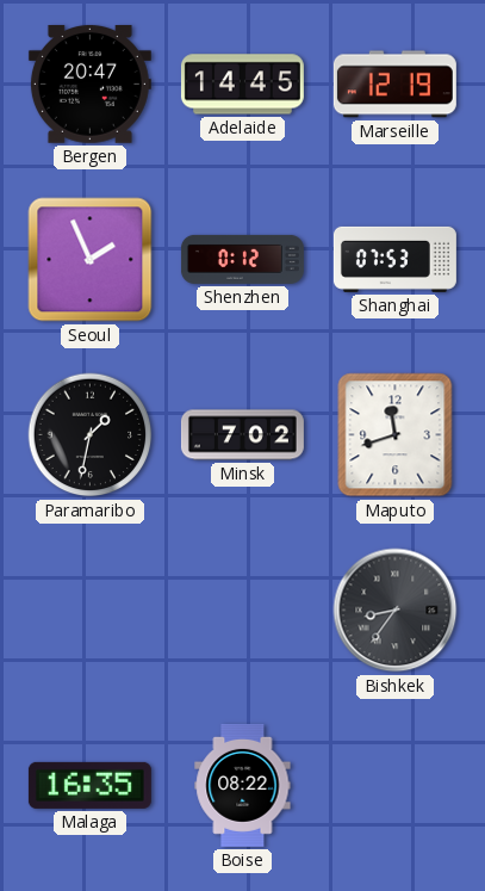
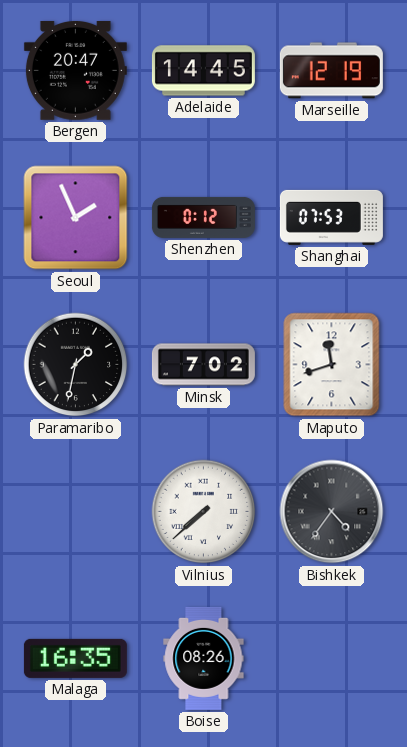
Vilnius: none -> 7:38
Bishkek: 8:36 -> 4:36
Boise: 08:22 -> 08:26
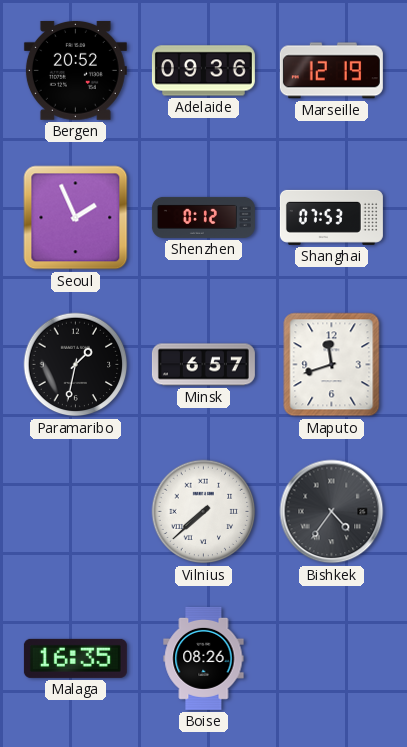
Bergen: 20:47 -> 20:52
Adelaide: 14:45 -> 09:36
Minsk: 7:02 -> 6:57
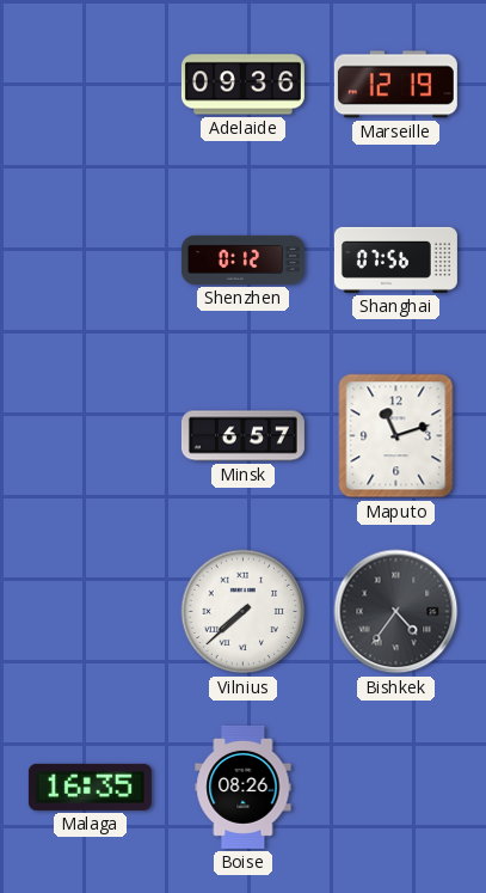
Bergen: 20:52 -> none
Seoul: 1:56 -> none
Shanghai: 07:53 -> 07:56
Paramaribo: 1:32 -> none
Maputo: 11:42 -> 11:12
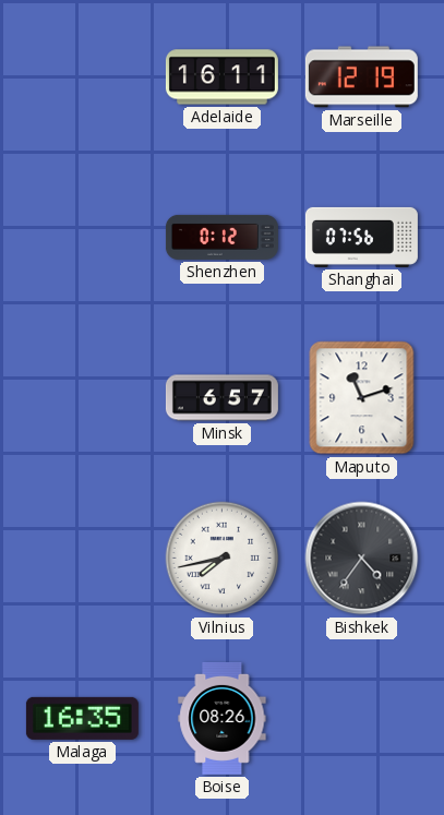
Adelaide: 09:36 -> 16:11
Vilnius: 7:38 -> 7:43
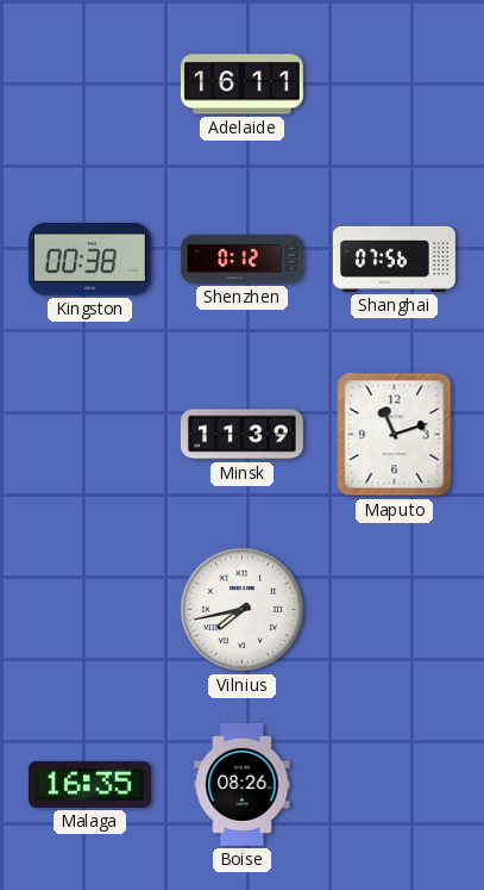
Marseille: 12:19 -> none
Kingston: none -> 00:38
Minsk: 6:57 -> 11:39
Bishkek: 4:36 -> none
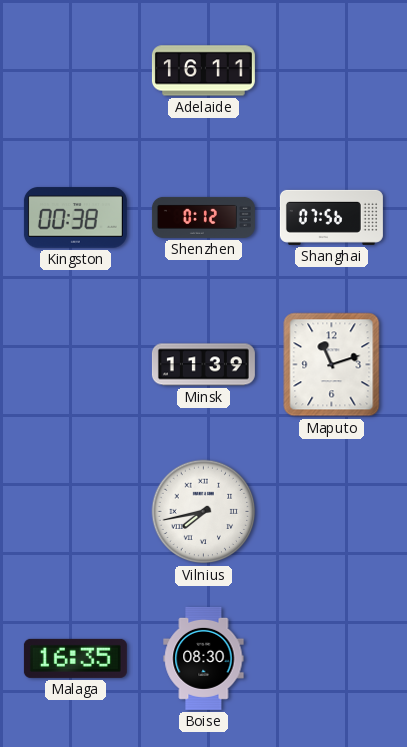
Boise: 08:26 -> 08:30
